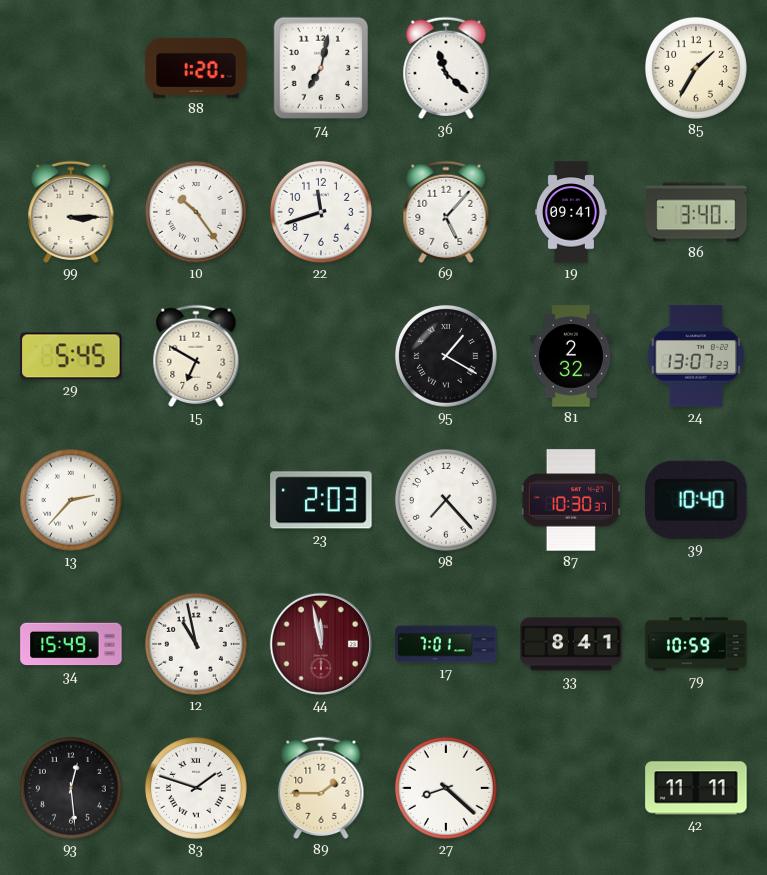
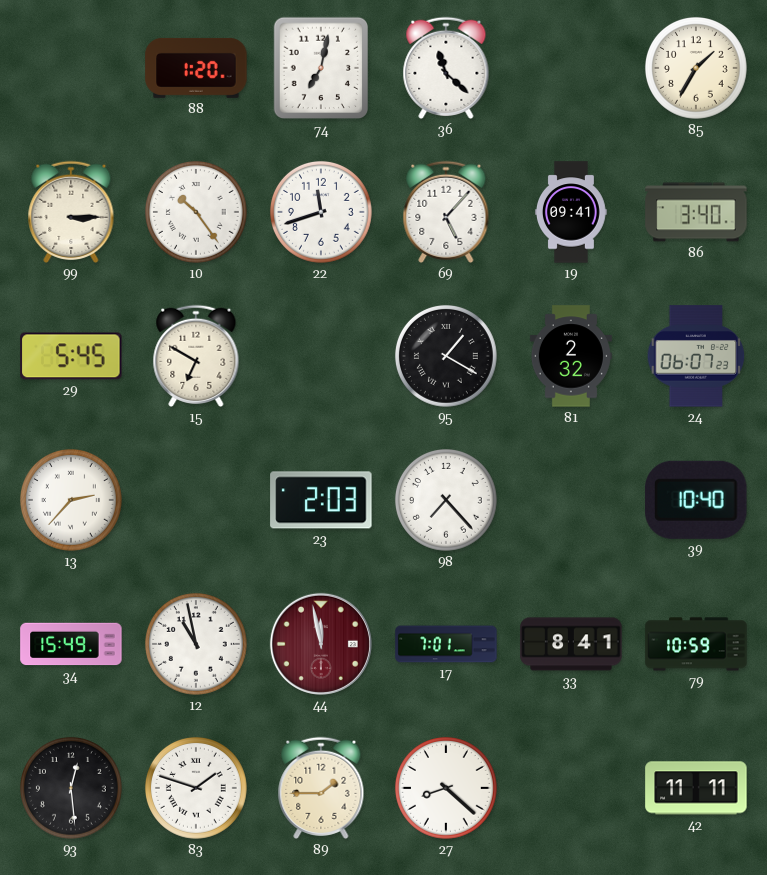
24: 13:07 -> 06:07
87: 10:30 -> none
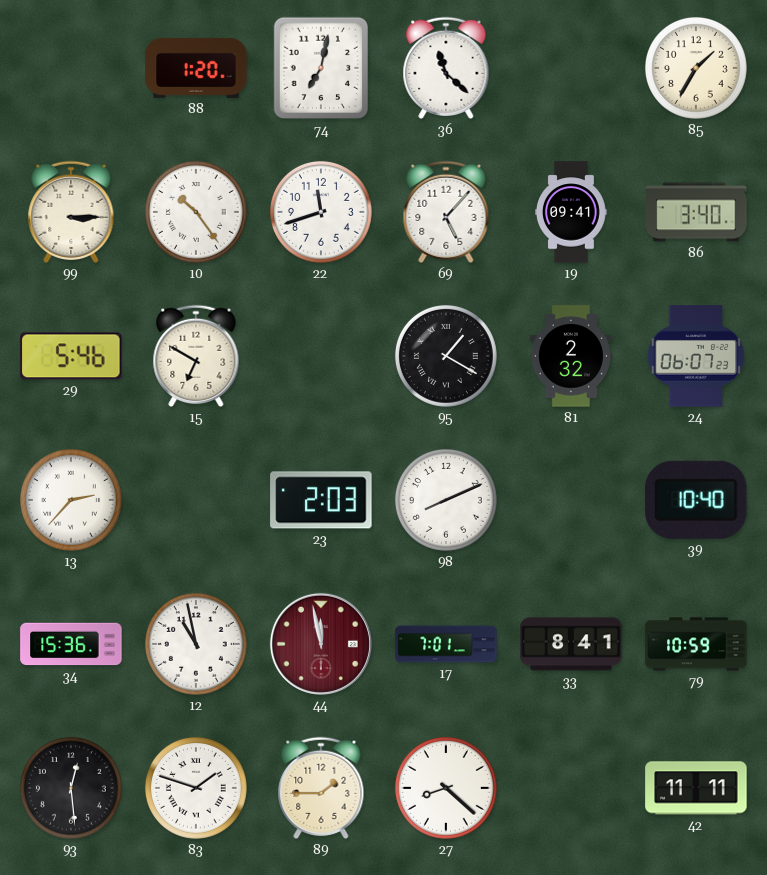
29: 5:45 -> 5:46
98: 7:23 -> 8:11
34: 15:49 -> 15:36
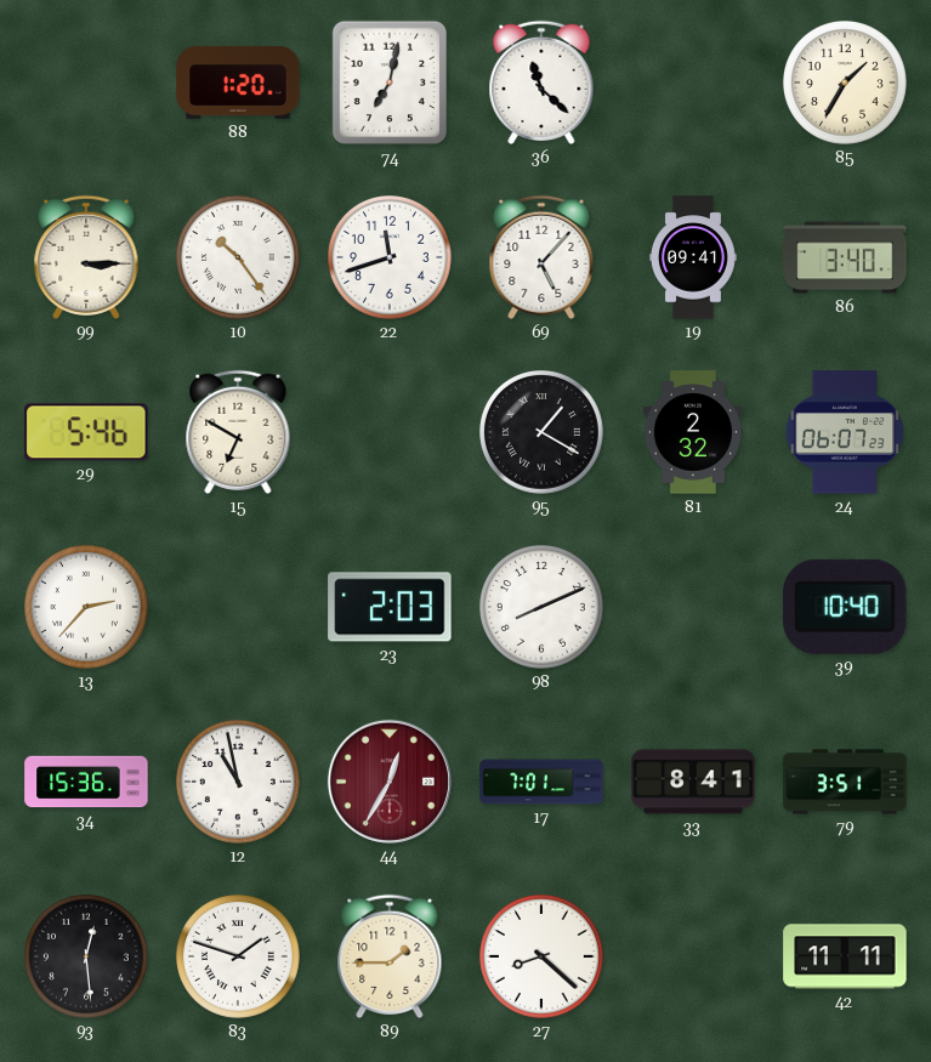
44: 11:58 -> 12:35
79: 10:59 -> 3:51
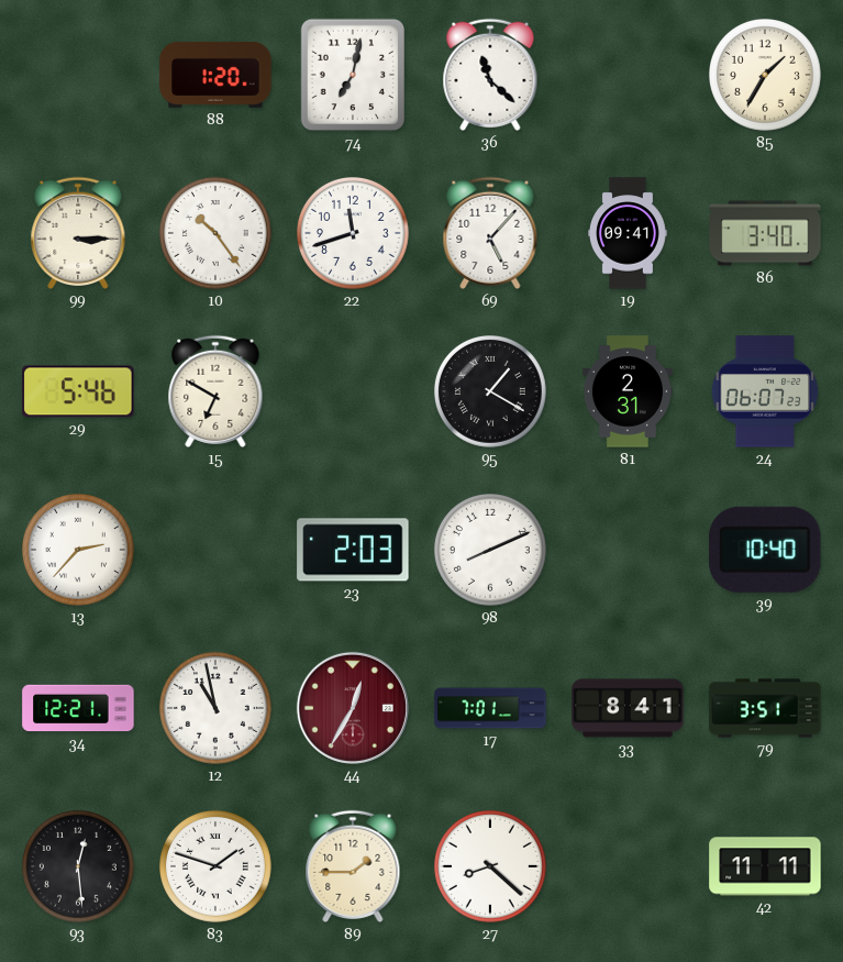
81: 2:32 -> 2:31
34: 15:36 -> 12:21
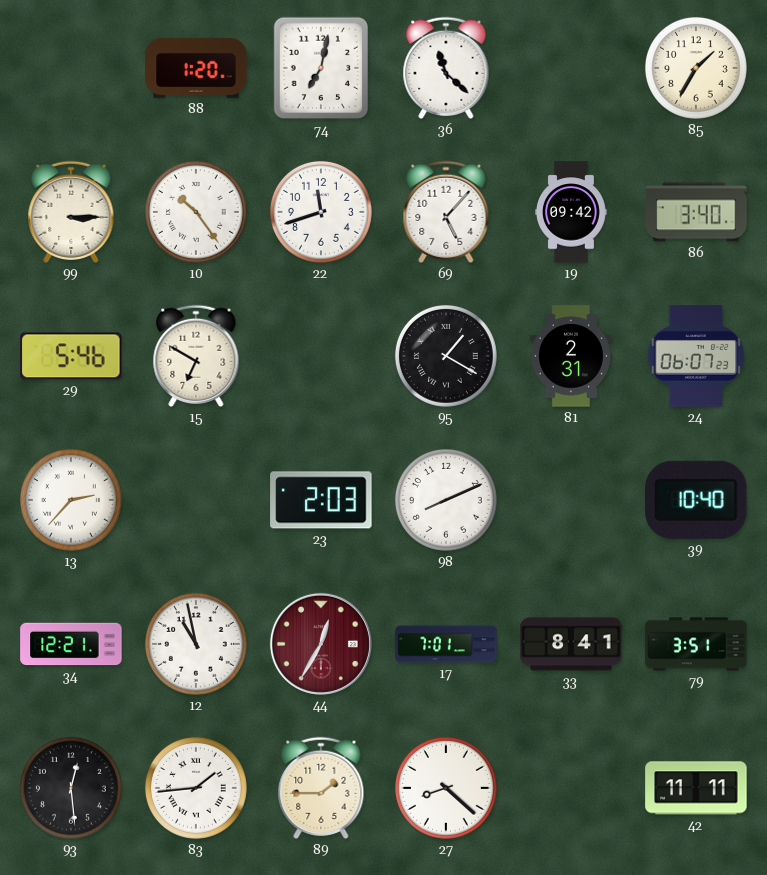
19: 09:41 -> 09:42
83: 1:48 -> 1:44
